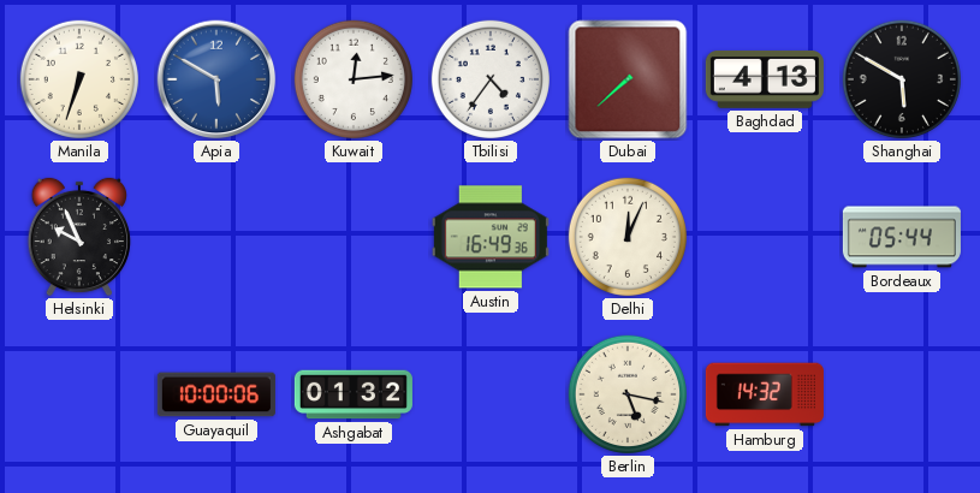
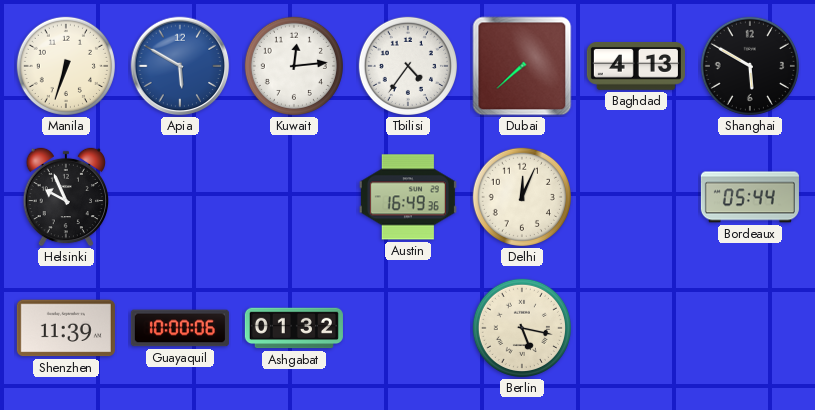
Shenzhen: none -> 11:39
Hamburg: 14:32 -> none
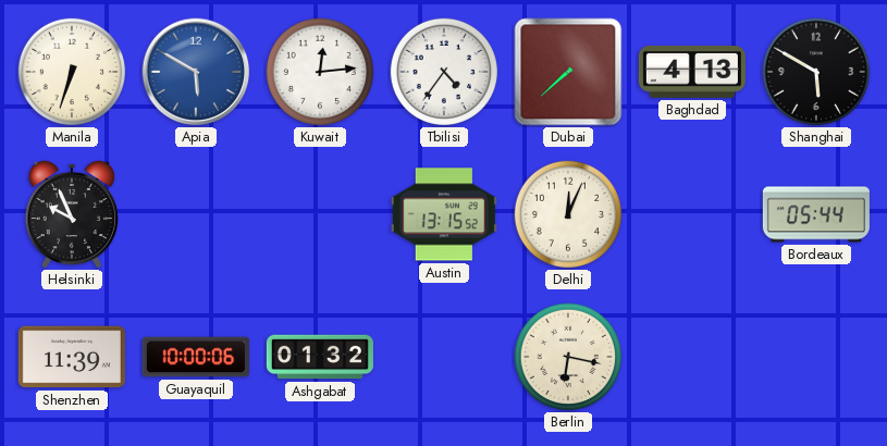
Austin: 16:49 -> 13:15
Berlin: 5:17 -> 6:17
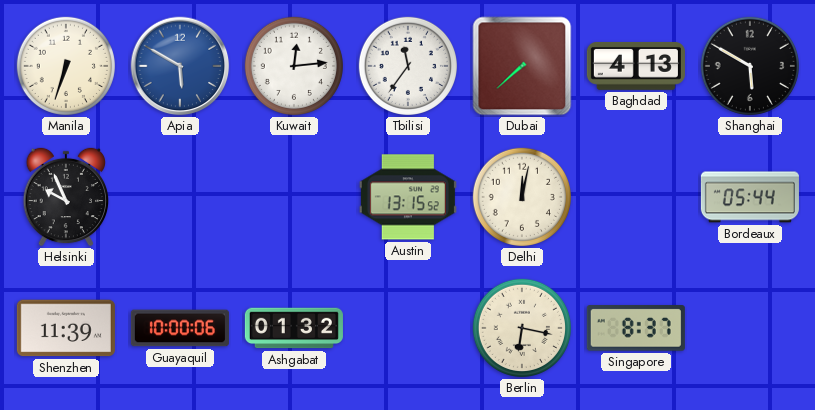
Tbilisi: 4:36 -> 11:36
Delhi: 12:04 -> 12:02
Singapore: none -> 8:37
